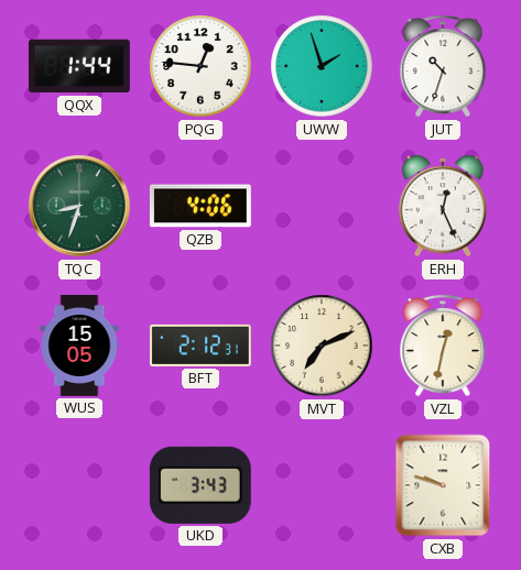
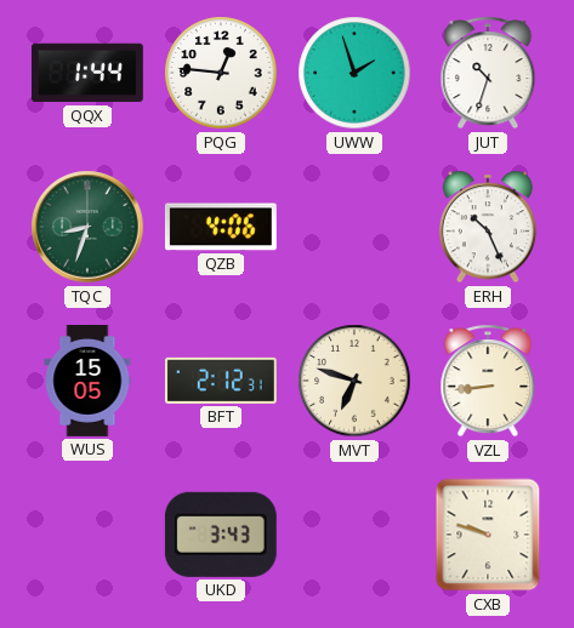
ERH: 12:26 -> 10:26
MVT: 7:11 -> 6:48
VZL: 12:32 -> 8:44
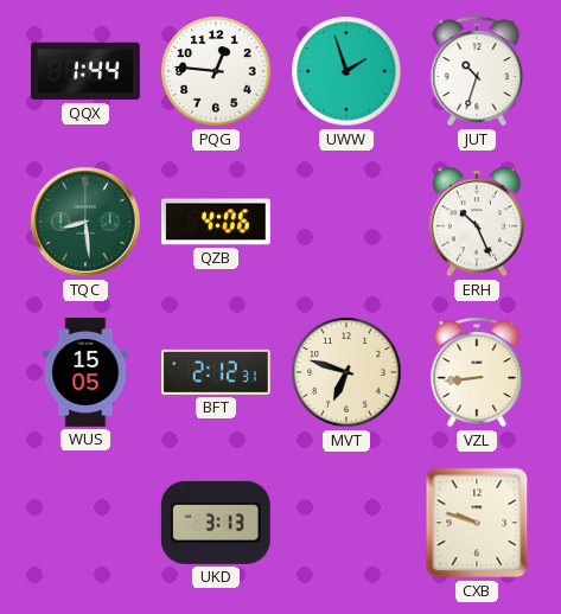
TQC: 8:33 -> 8:29
UKD: 3:43 -> 3:13
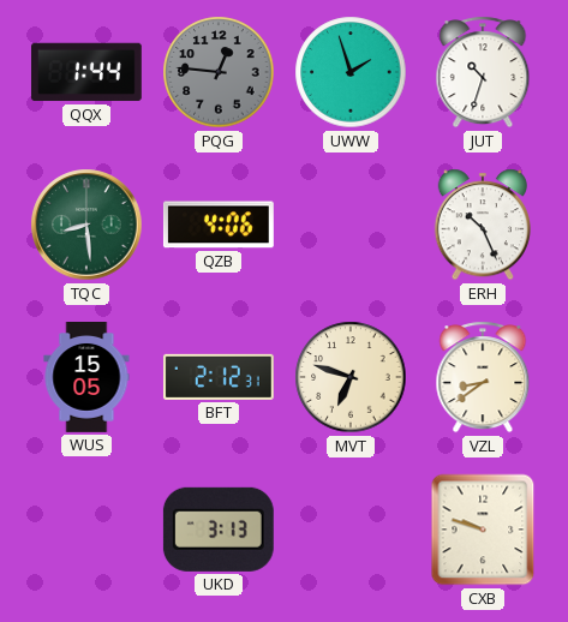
PQG dial: white -> grey
VZL: 8:44 -> 8:39
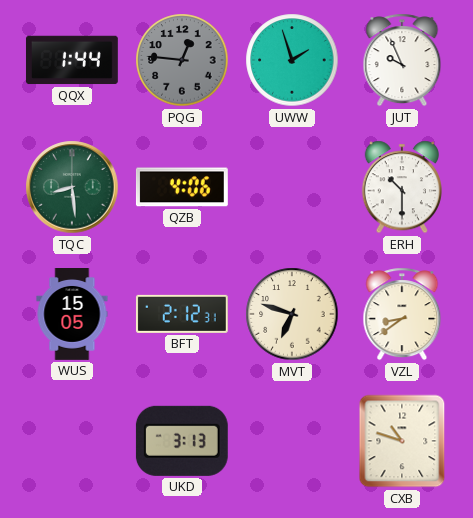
JUT: 10:33 -> 9:56
ERH: 10:26 -> 10:30
CXB: 9:48 -> 10:48
